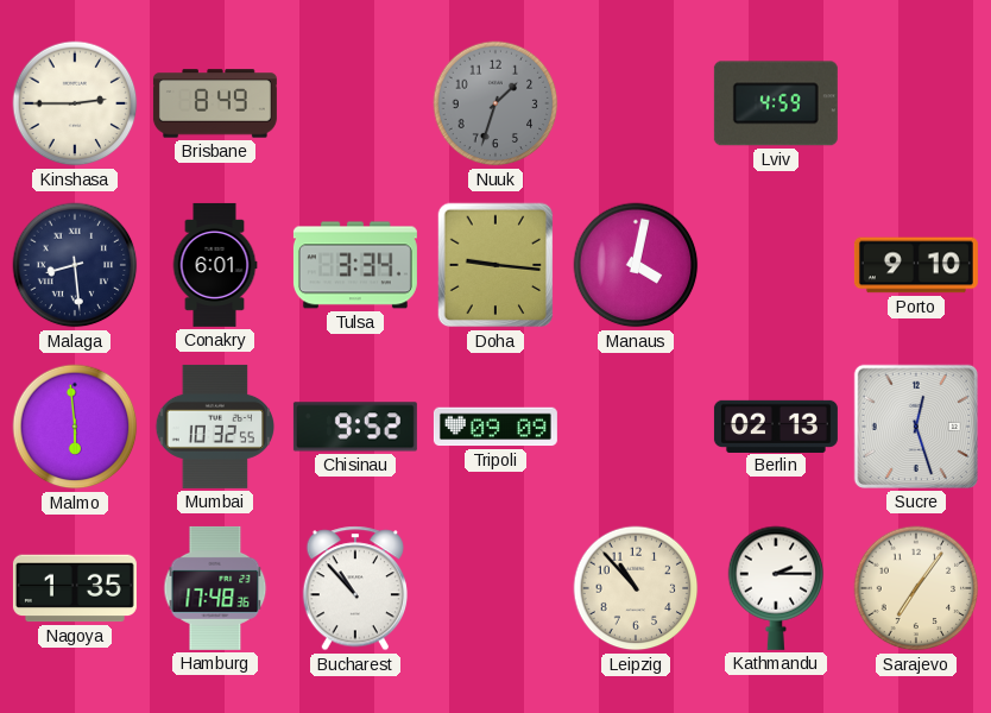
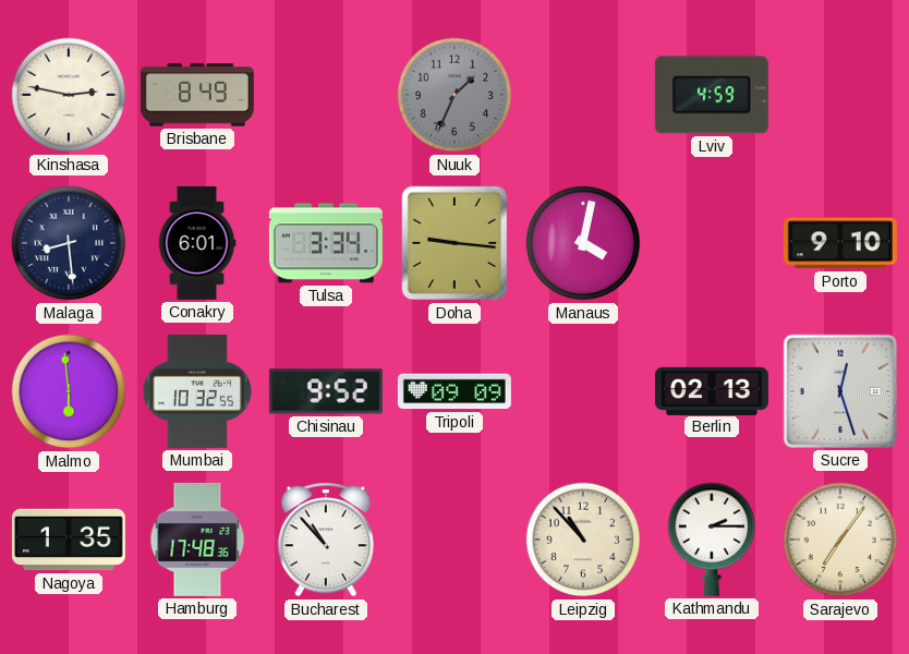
Kinshasa: 2:45 -> 2:47
Nuuk: 1:33 -> 1:34
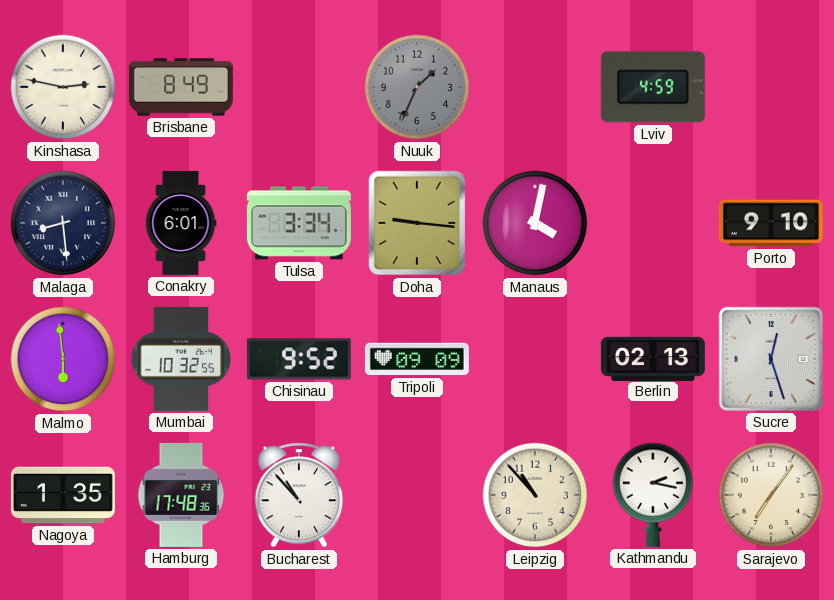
Kathmandu: 2:15 -> 2:17
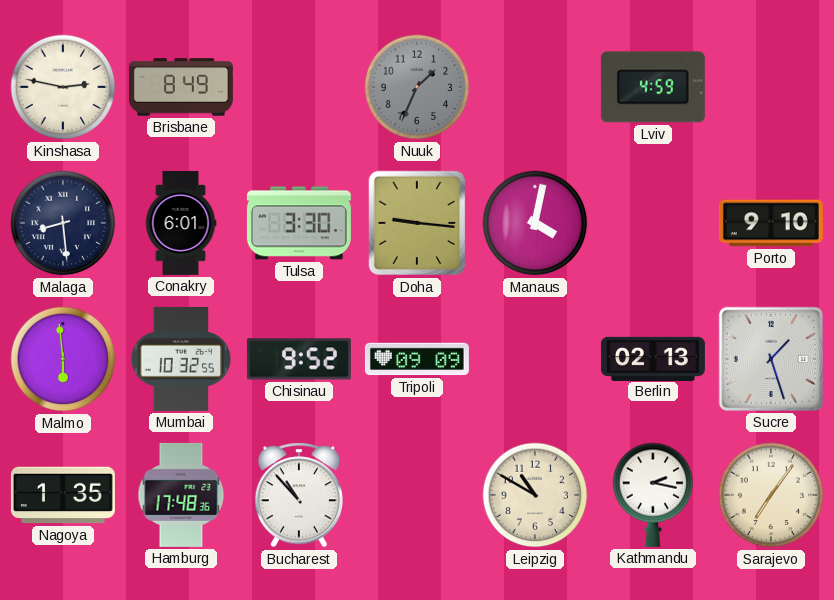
Tulsa: 3:34 -> 3:30
Sucre: 12:27 -> 1:27
Leipzig: 10:53 -> 10:50
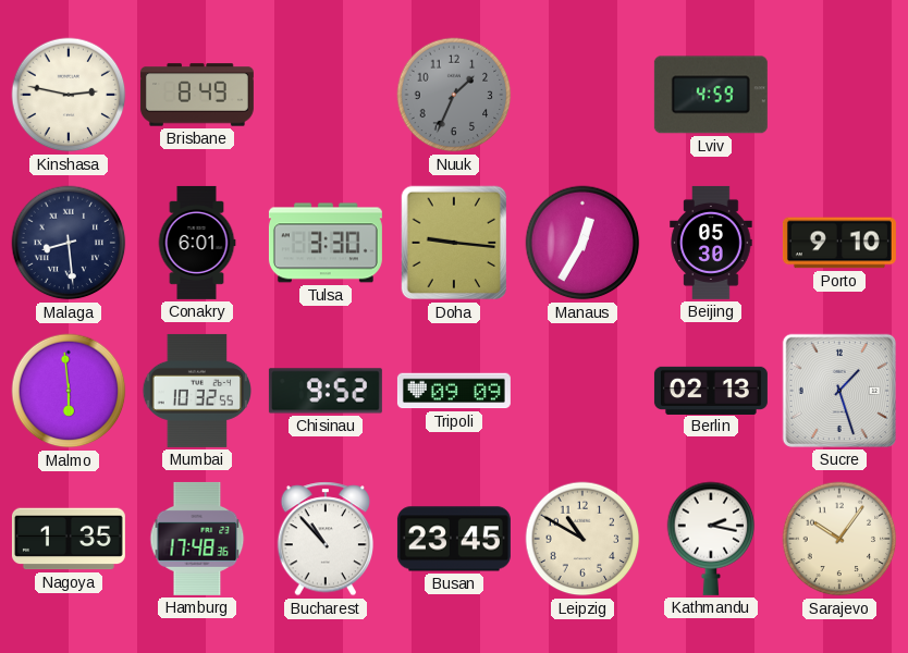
Manaus: 4:02 -> 12:35
Beijing: none -> 05:30
Busan: none -> 23:45
Sarajevo: 7:06 -> 10:06
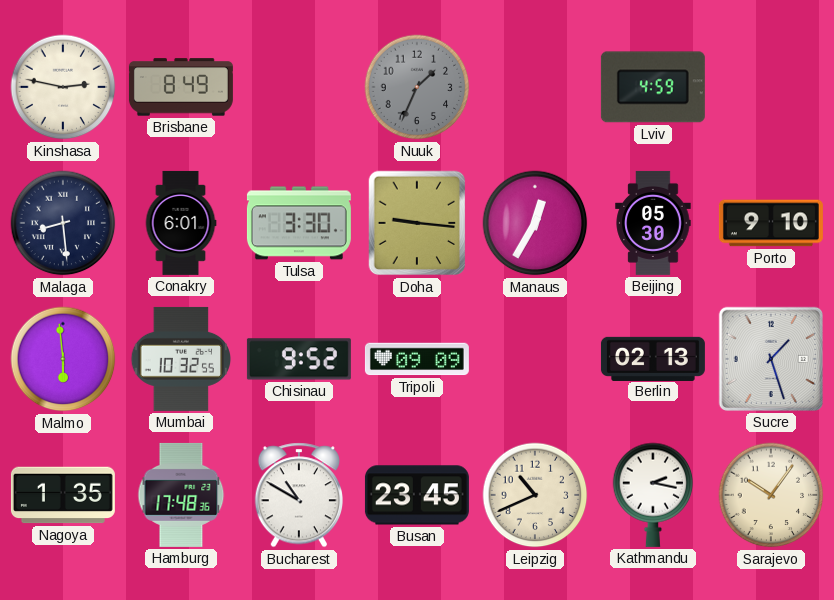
Bucharest: 10:53 -> 10:50
Leipzig: 10:50 -> 10:41
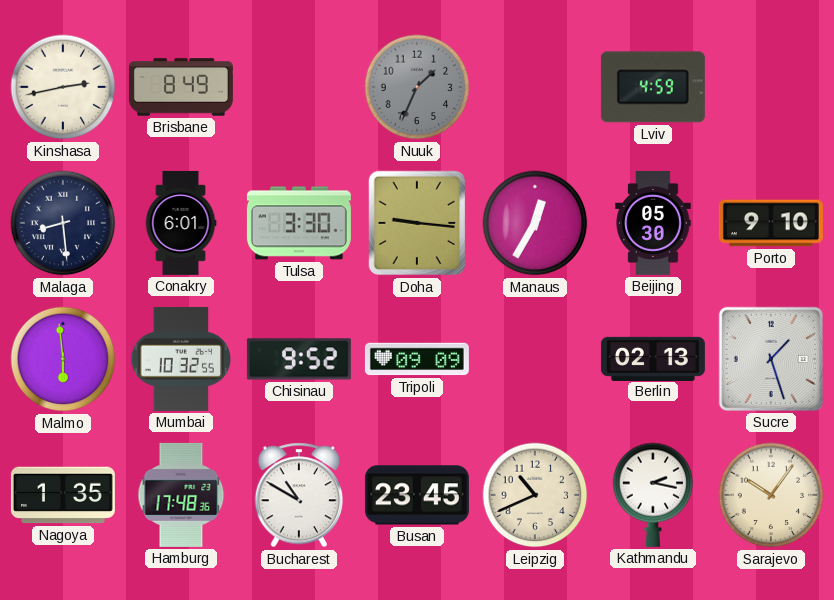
Kinshasa: 2:47 -> 2:43
